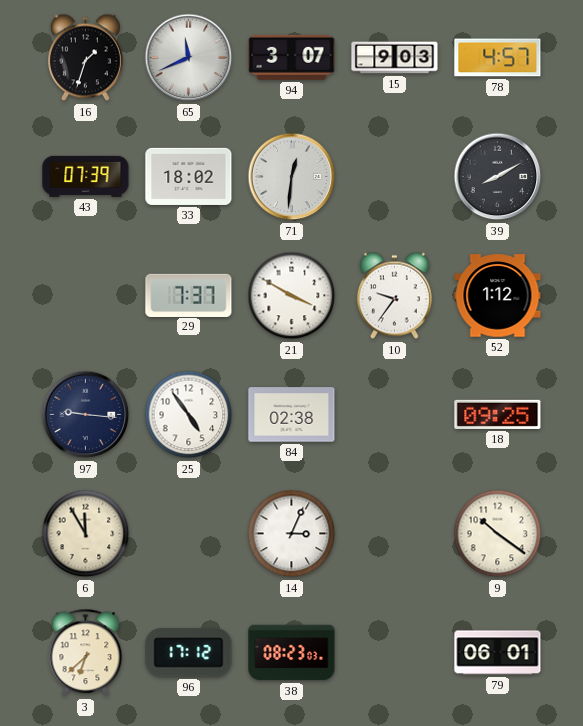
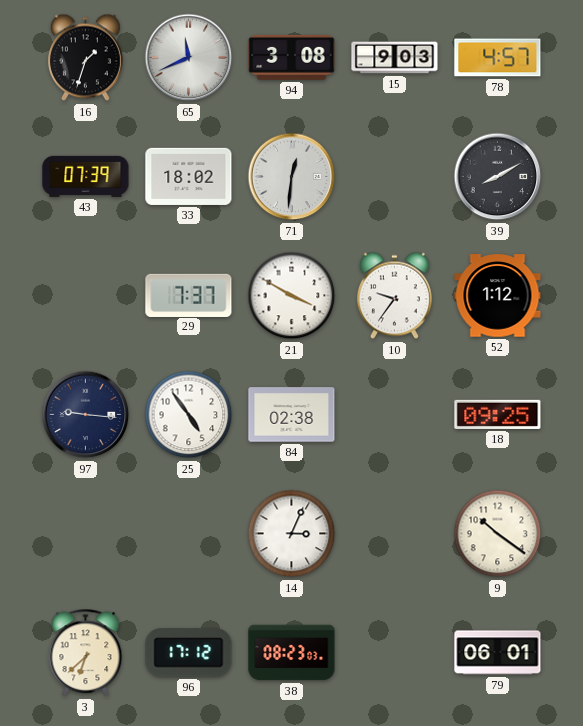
94: 3:07 -> 3:08
6: 11:55 -> none
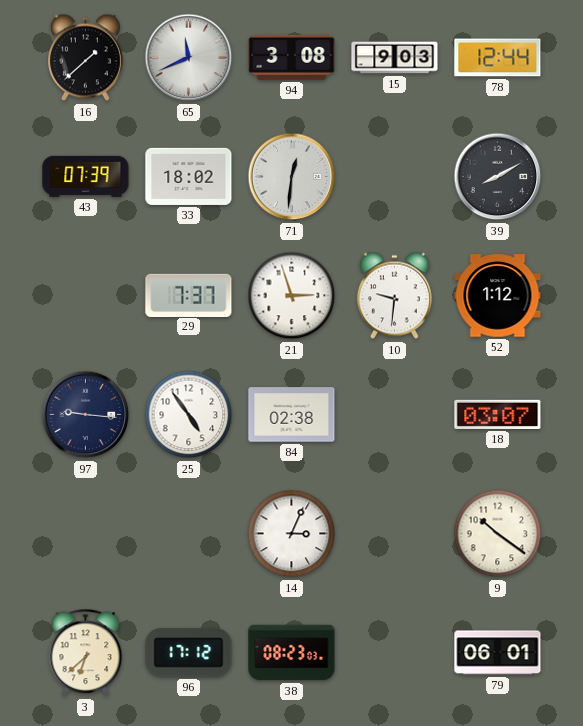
16: 1:33 -> 1:38
78: 4:57 -> 12:44
21: 3:50 -> 2:57
10: 9:36 -> 9:31
18: 09:25 -> 03:07
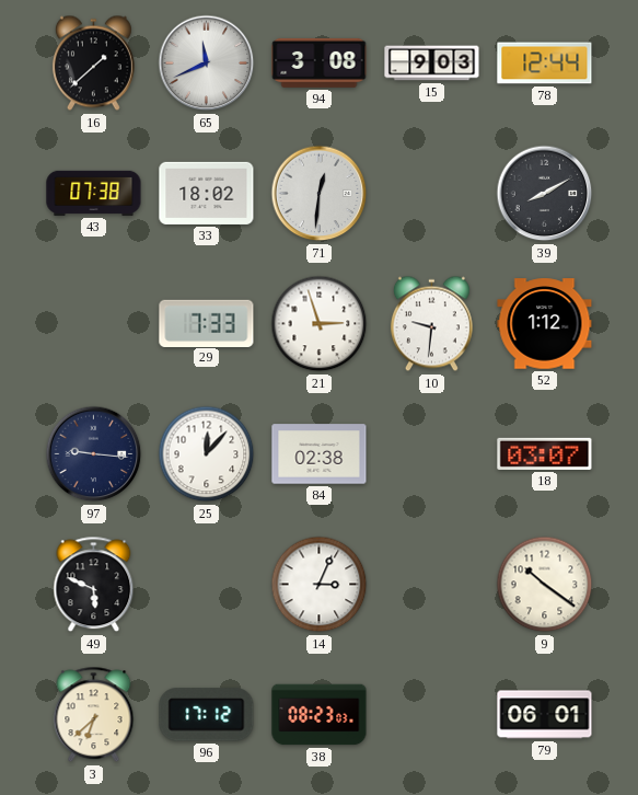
43: 07:39 -> 07:38
29: 7:37 -> 7:33
25: 4:54 -> 12:07
49: none -> 5:49
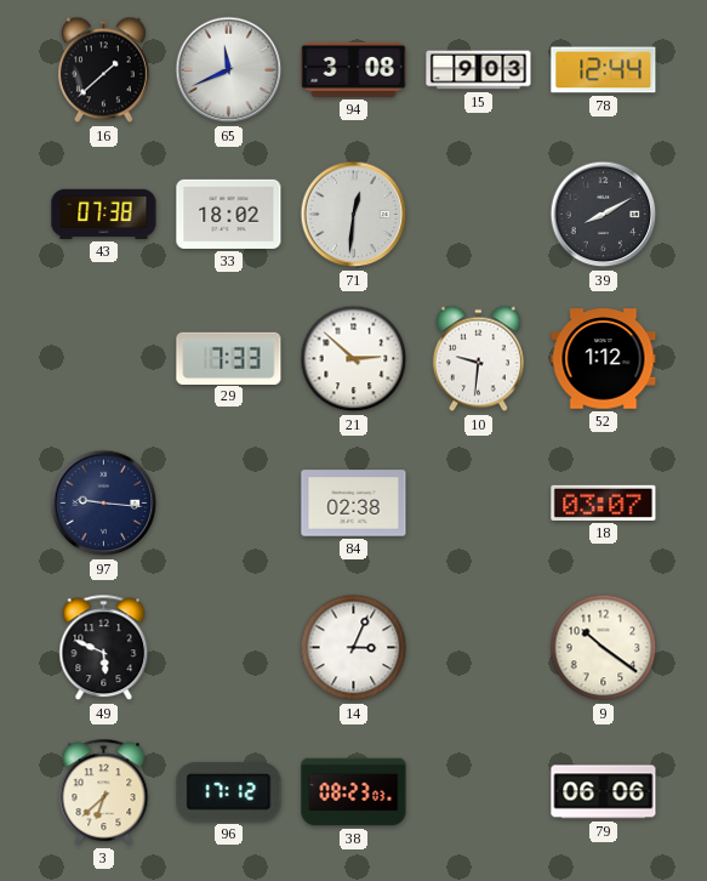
21: 2:57 -> 2:52
25: 12:07 -> none
79: 06:01 -> 06:06
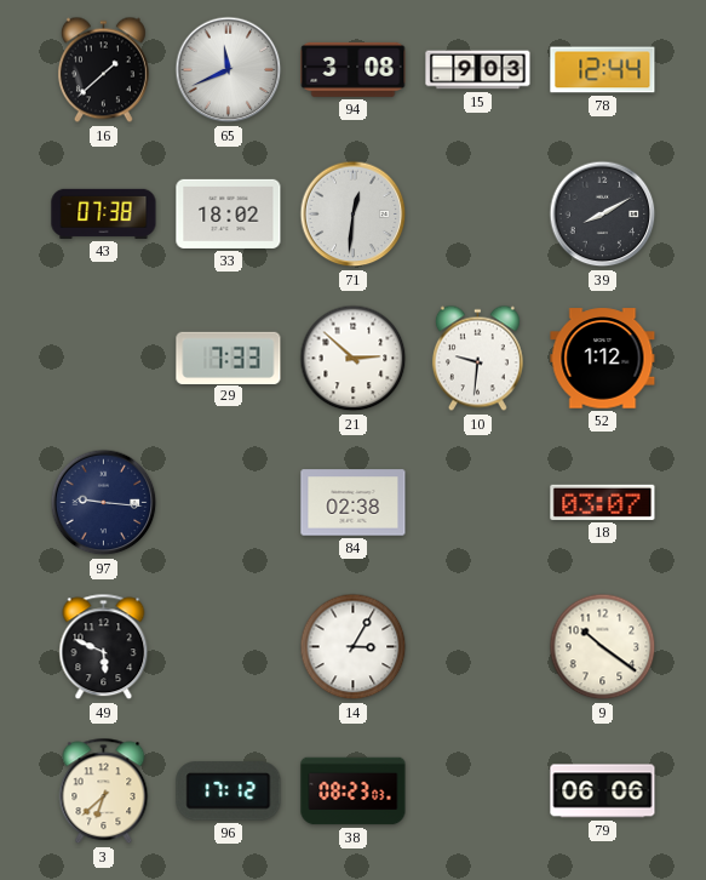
14: 3:04 -> 3:05
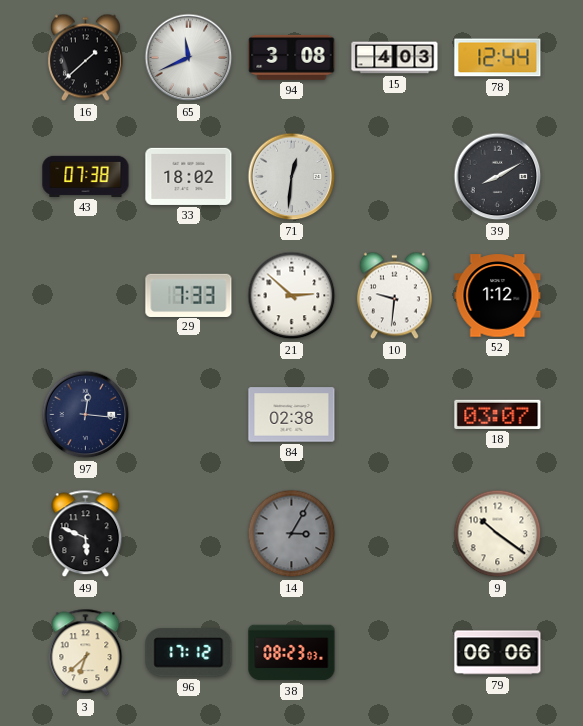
15: 9:03 -> 4:03
97: 9:16 -> 12:16
14 dial: white -> grey
